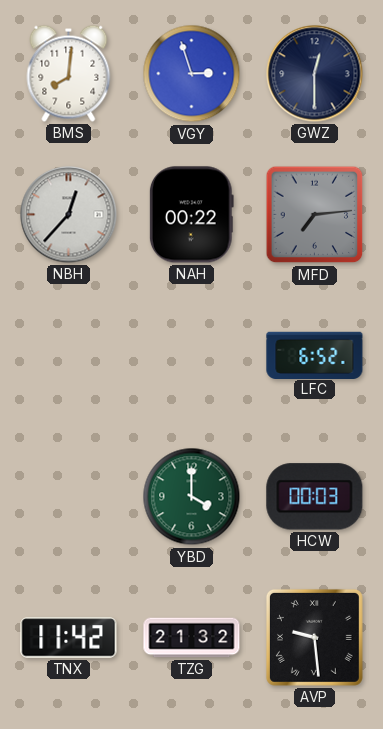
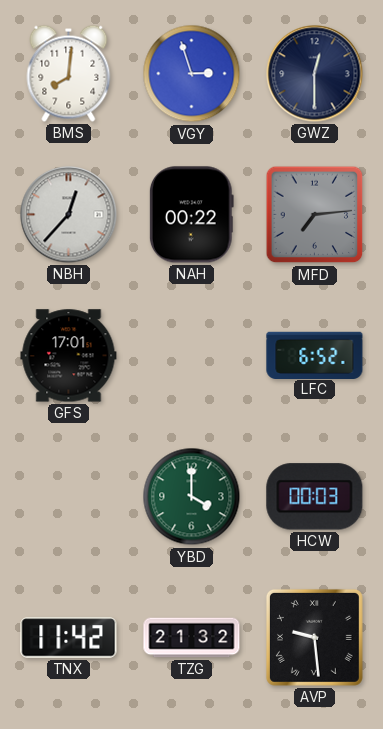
GFS: none -> 17:01
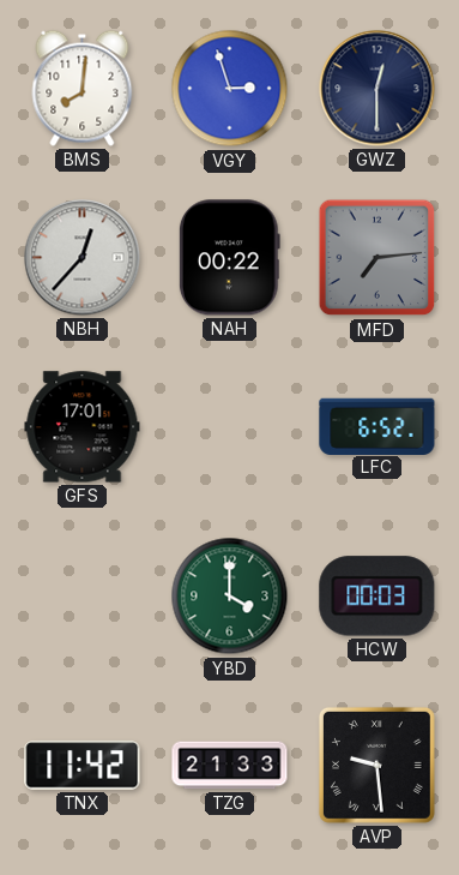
TZG: 21:32 -> 21:33
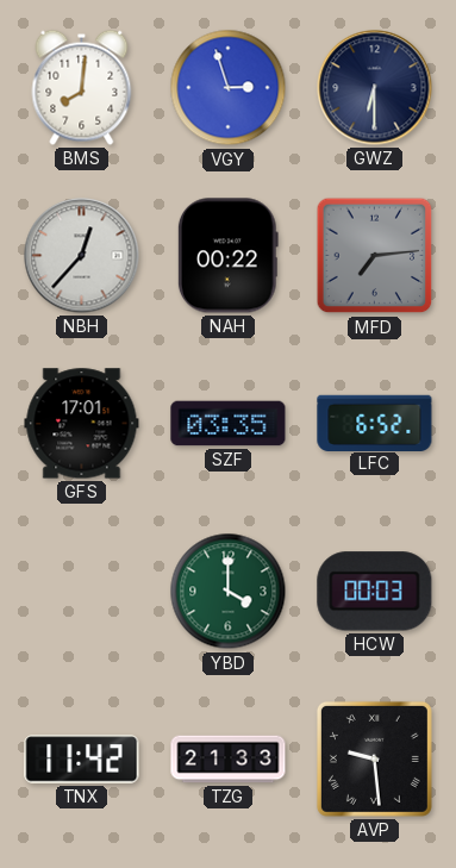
GWZ: 12:30 -> 6:30
SZF: none -> 03:35
